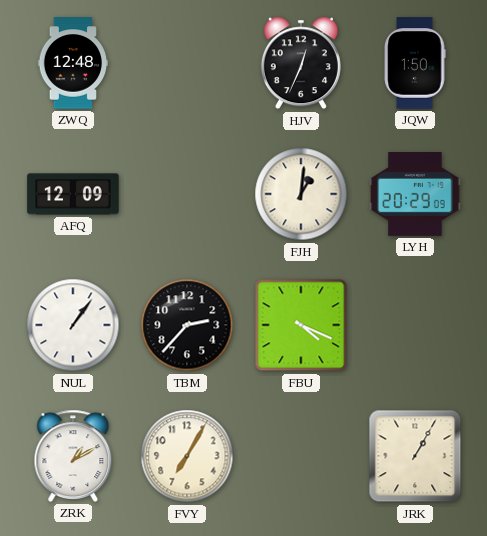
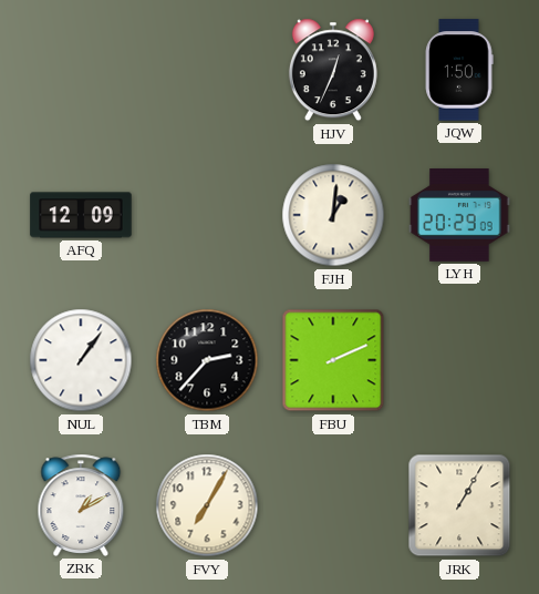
ZWQ: 12:48 -> none
FBU: 4:19 -> 2:11
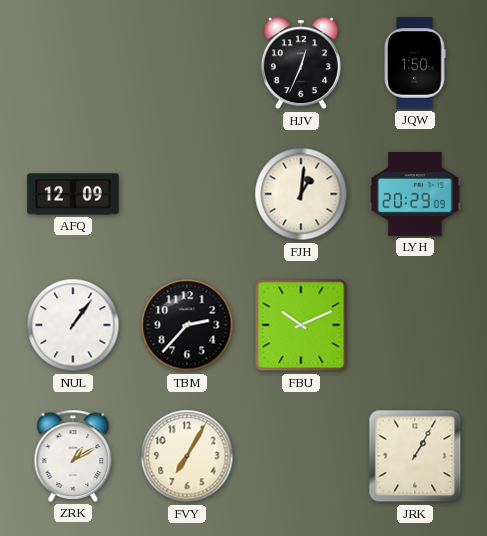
FBU: 2:11 -> 10:11
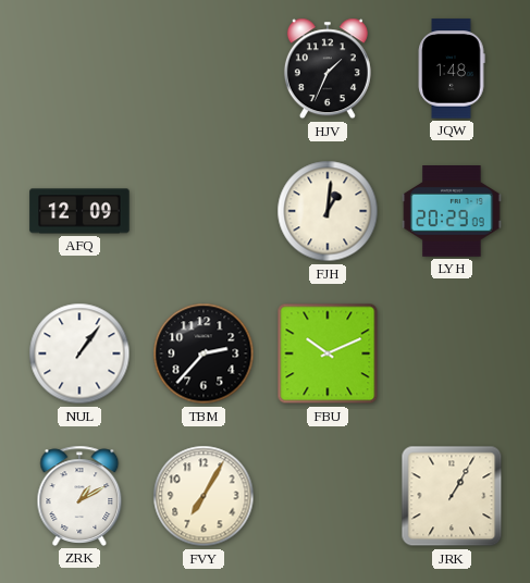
HJV: 12:34 -> 1:34
JQW: 1:50 -> 1:48
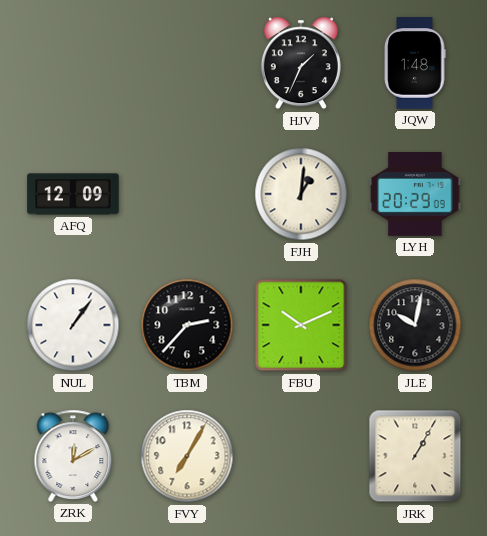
JLE: none -> 10:02
ZRK: 1:10 -> 12:10
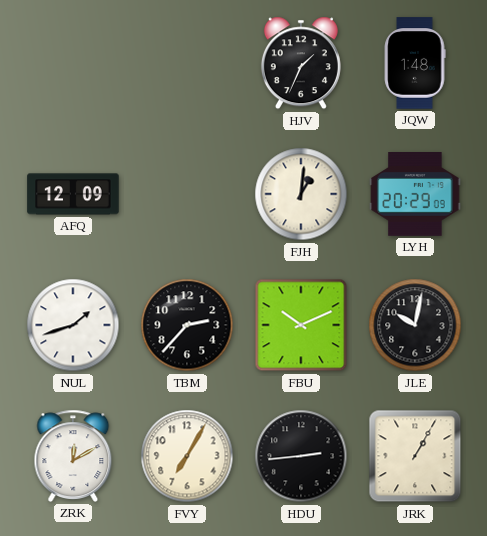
NUL: 1:06 -> 1:42
HDU: none -> 2:44
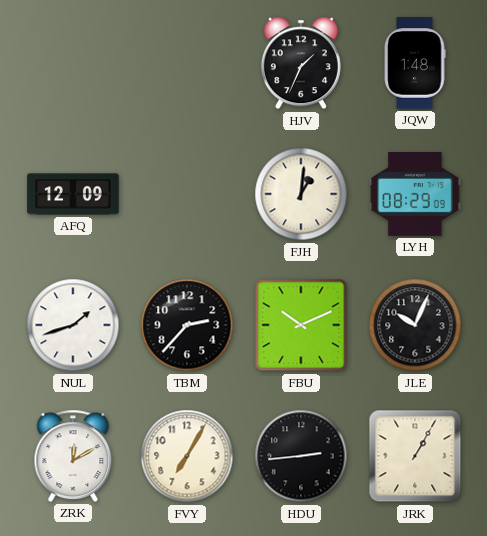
LYH: 20:29 -> 08:29
JLE: 10:02 -> 10:04
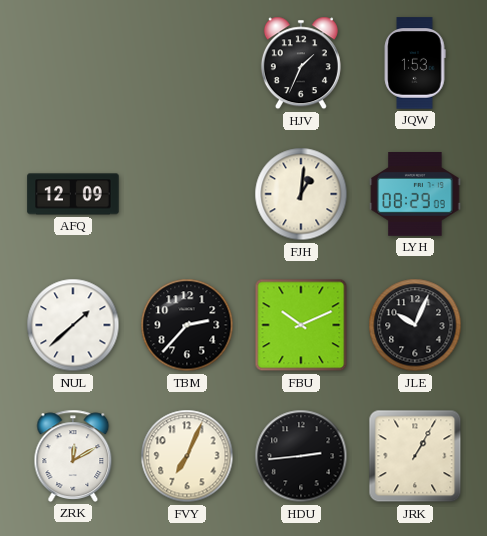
JQW: 1:48 -> 1:53
NUL: 1:42 -> 1:38
FVY: 7:05 -> 7:04
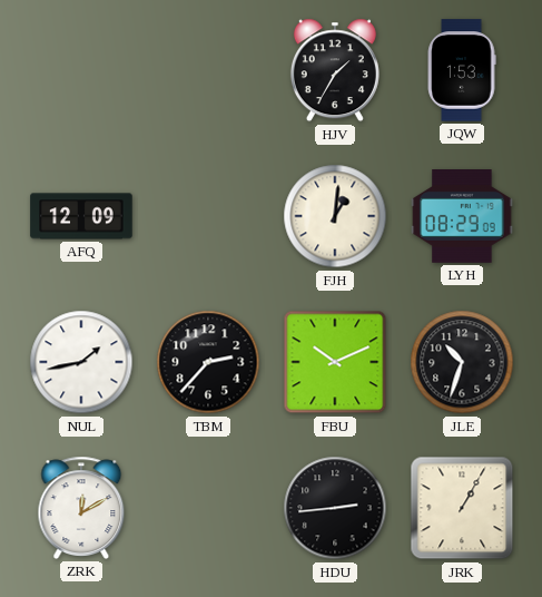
HJV: 1:34 -> 1:35
NUL: 1:38 -> 1:43
JLE: 10:04 -> 10:33
FVY: 7:04 -> none
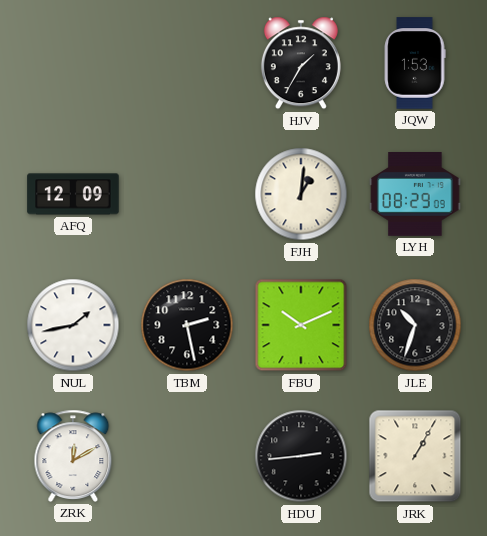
TBM: 2:37 -> 2:28
